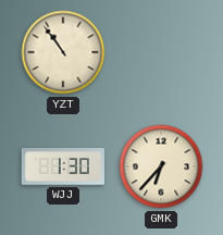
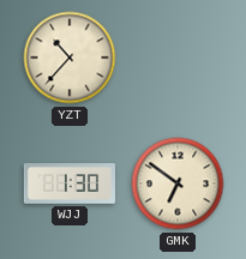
YZT: 10:54 -> 10:37
GMK: 6:37 -> 6:51
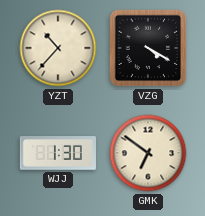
VZG: none -> 4:20
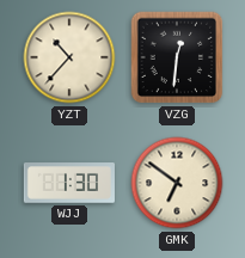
VZG: 4:20 -> 12:31
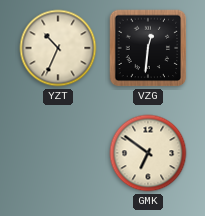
YZT: 10:37 -> 10:34
WJJ: 1:30 -> none
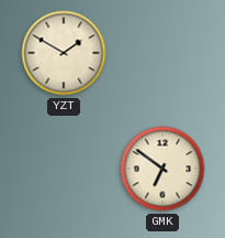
YZT: 10:34 -> 1:50
VZG: 12:31 -> none
